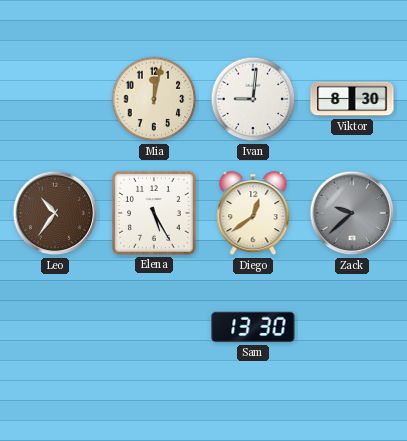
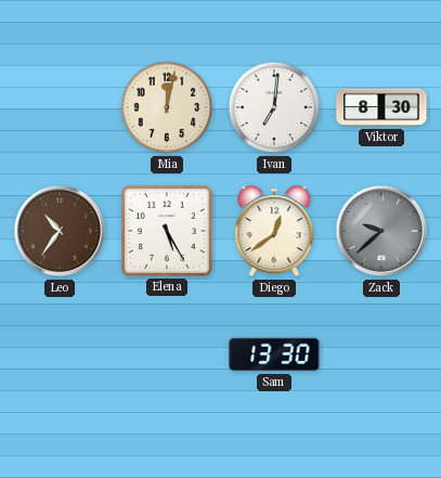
Ivan: 9:01 -> 7:01
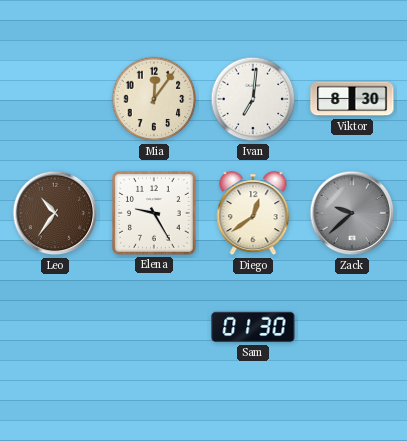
Mia: 12:02 -> 12:06
Elena: 5:25 -> 9:25
Sam: 13:30 -> 01:30
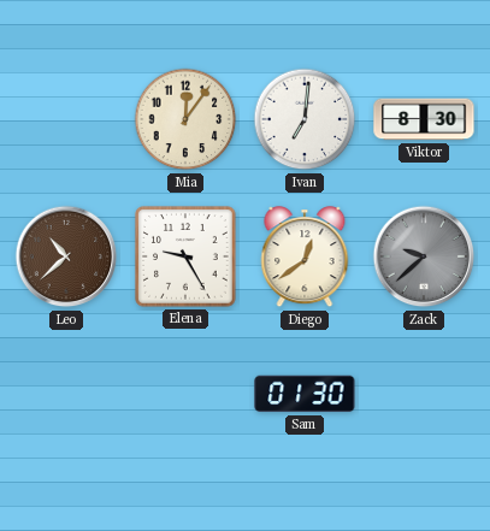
Leo: 10:36 -> 10:38
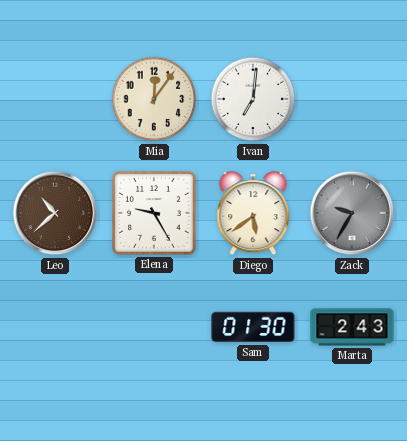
Viktor: 8:30 -> none
Diego: 12:39 -> 5:39
Zack: 9:38 -> 9:35
Marta: none -> 2:43
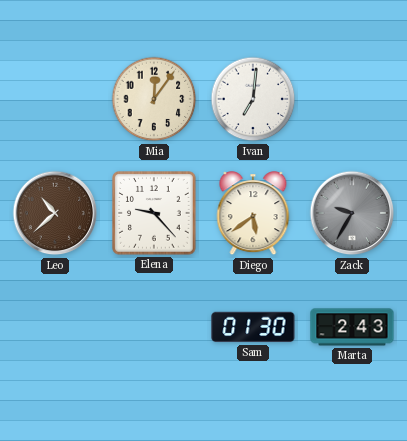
Elena: 9:25 -> 9:23
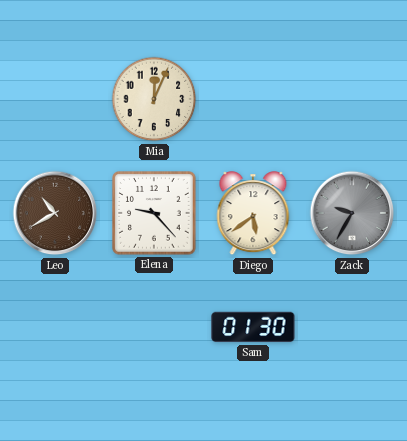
Mia: 12:06 -> 12:04
Ivan: 7:01 -> none
Leo: 10:38 -> 10:40
Marta: 2:43 -> none
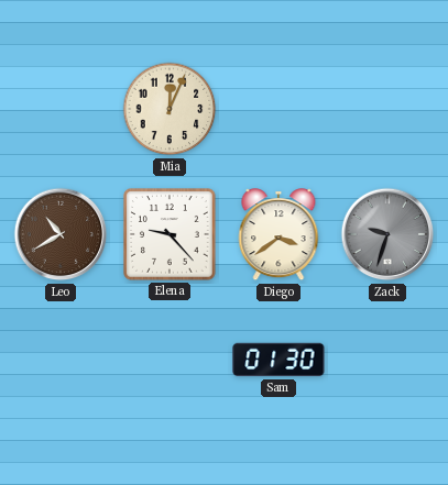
Diego: 5:39 -> 3:39
Zack: 9:35 -> 9:33
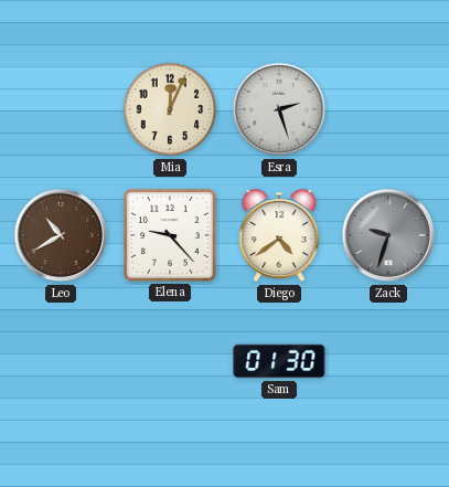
Esra: none -> 2:27
Diego: 3:39 -> 4:39
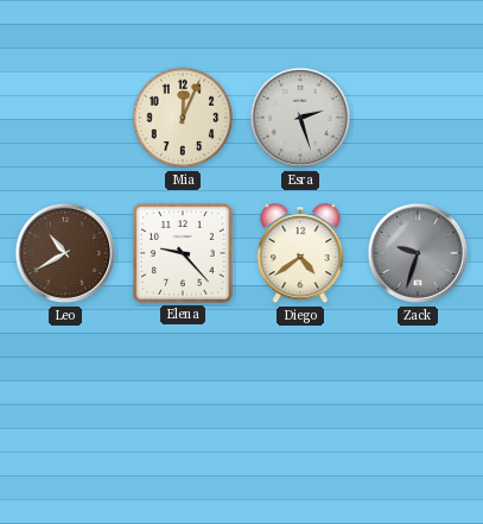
Sam: 01:30 -> none
